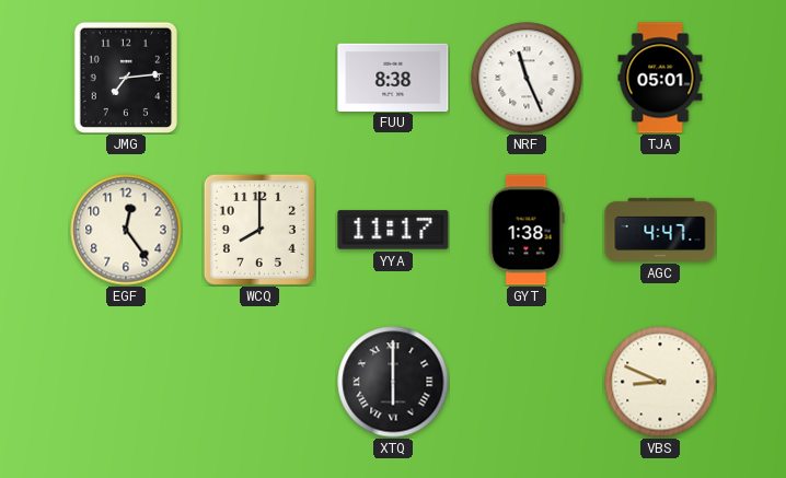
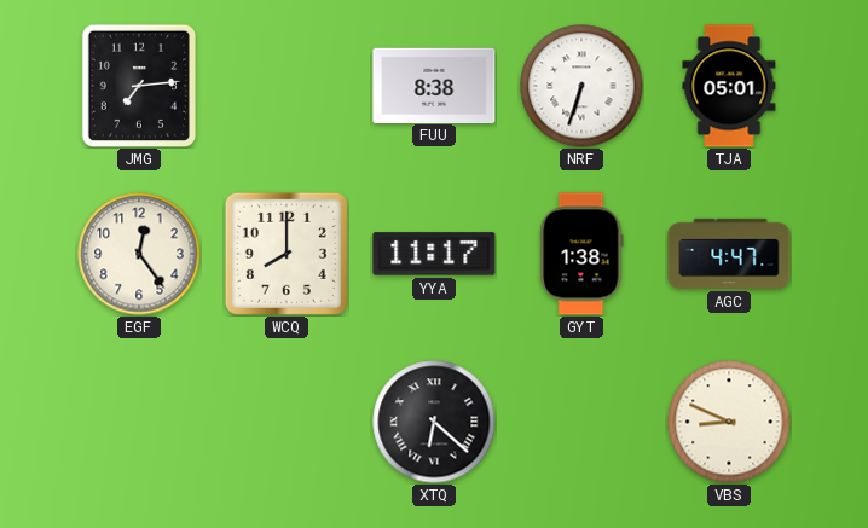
NRF: 11:26 -> 6:33
XTQ: 6:00 -> 6:22
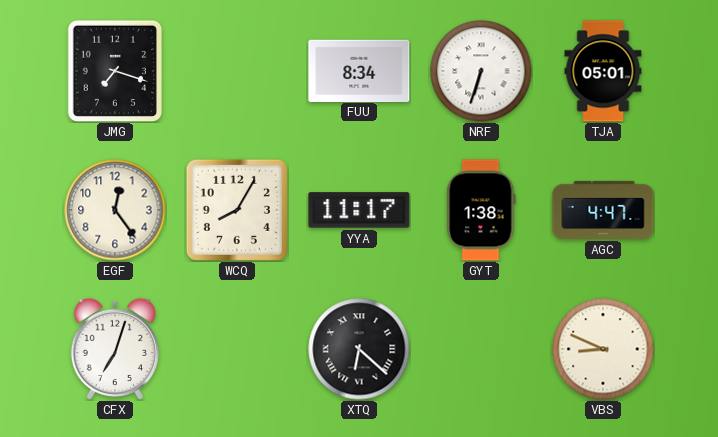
JMG: 7:14 -> 7:18
FUU: 8:38 -> 8:34
WCQ: 8:00 -> 8:05
CFX: none -> 7:03
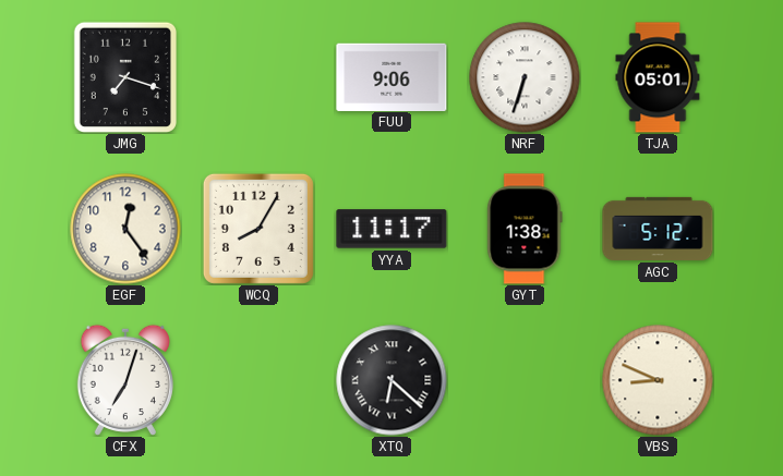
FUU: 8:34 -> 9:06
AGC: 4:47 -> 5:12
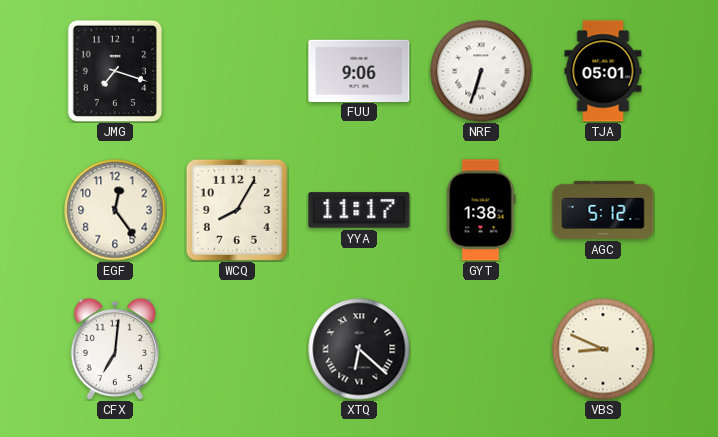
CFX: 7:03 -> 7:01
